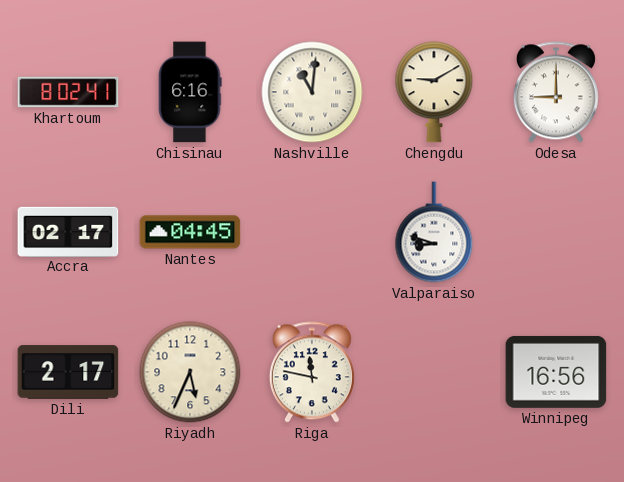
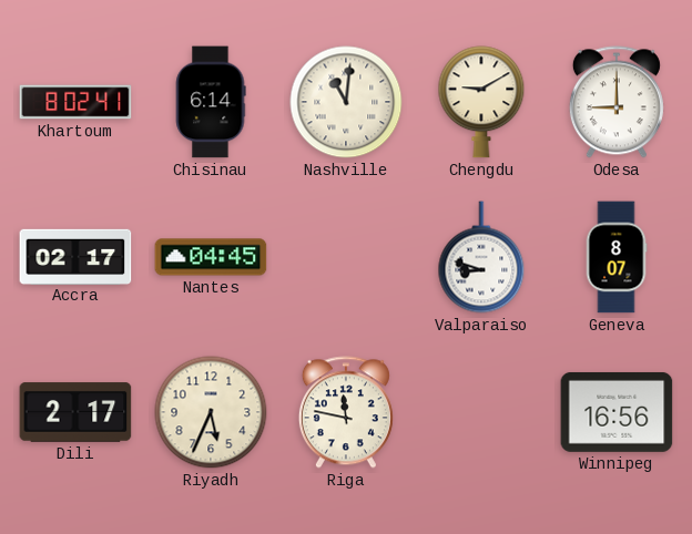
Chisinau: 6:16 -> 6:14
Geneva: none -> 8:07
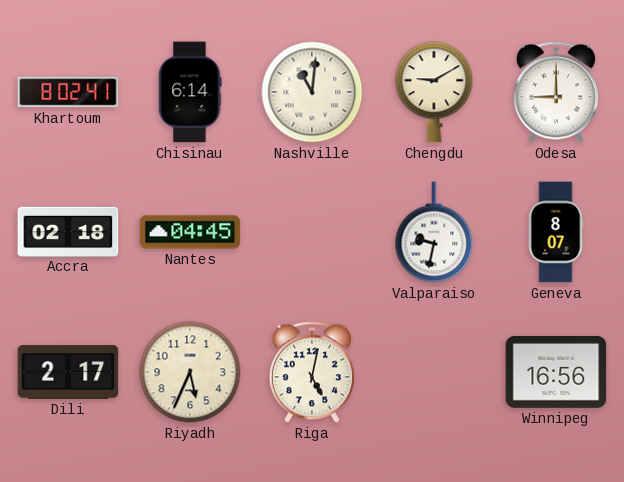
Accra: 02:17 -> 02:18
Valparaiso: 8:48 -> 9:32
Riga: 11:47 -> 5:02
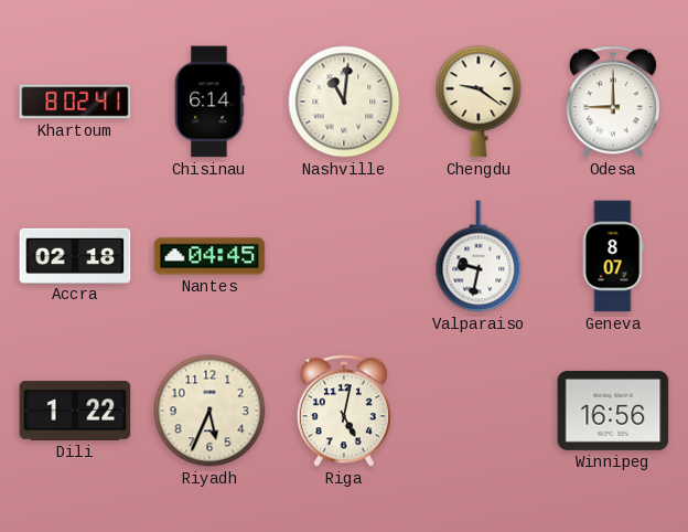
Chengdu: 9:10 -> 9:21
Dili: 2:17 -> 1:22
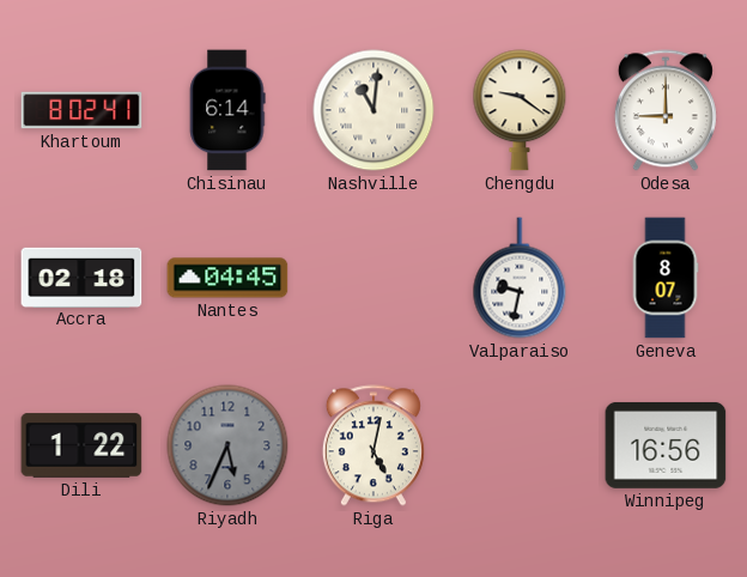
Riyadh dial: cream -> grey
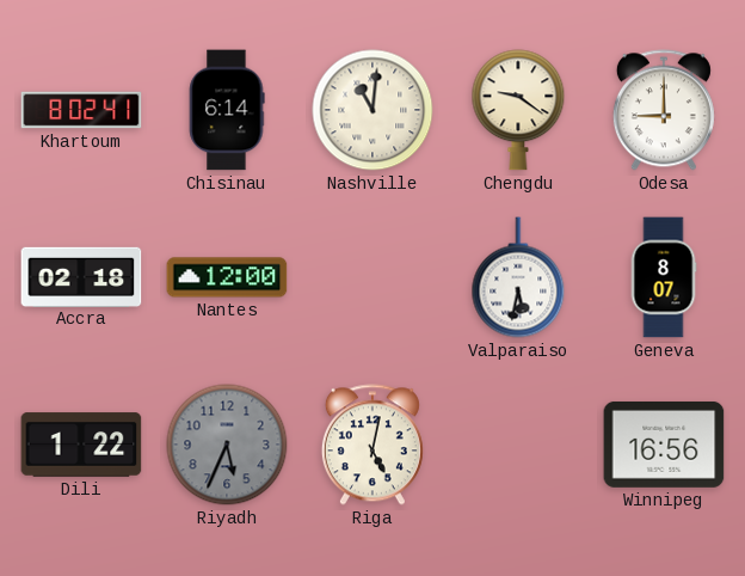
Nantes: 04:45 -> 12:00
Valparaiso: 9:32 -> 5:32
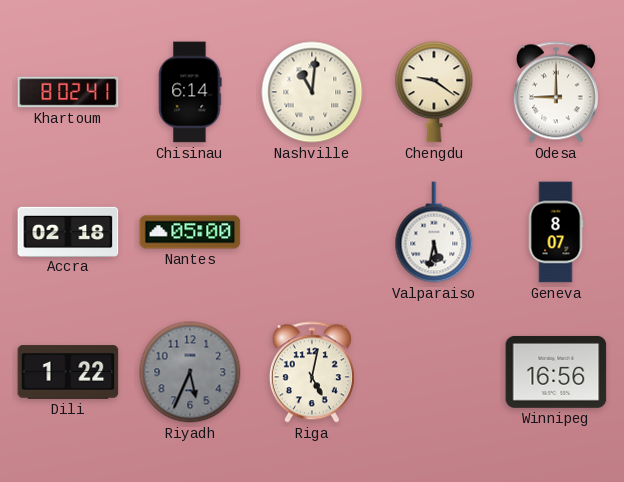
Nantes: 12:00 -> 05:00
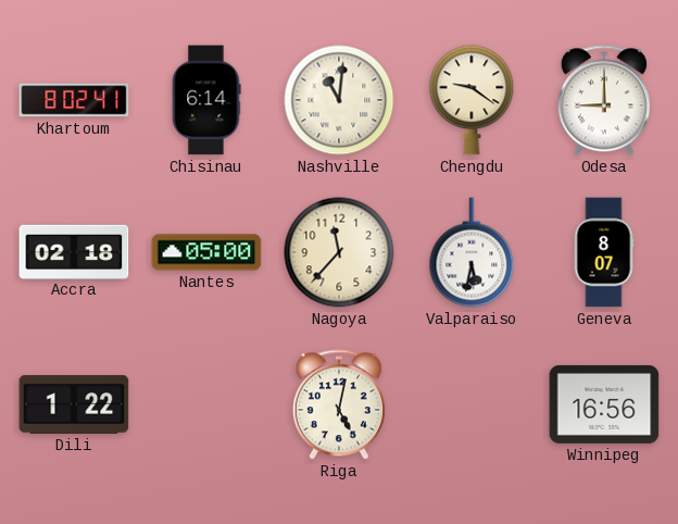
Nagoya: none -> 11:37
Riyadh: 5:34 -> none
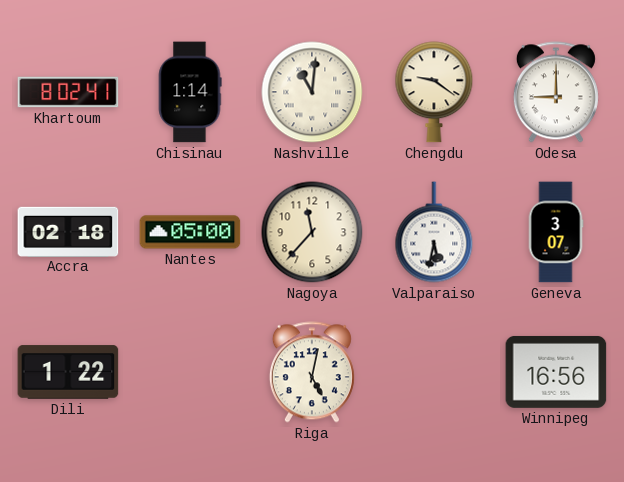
Chisinau: 6:14 -> 1:14
Geneva: 8:07 -> 3:07
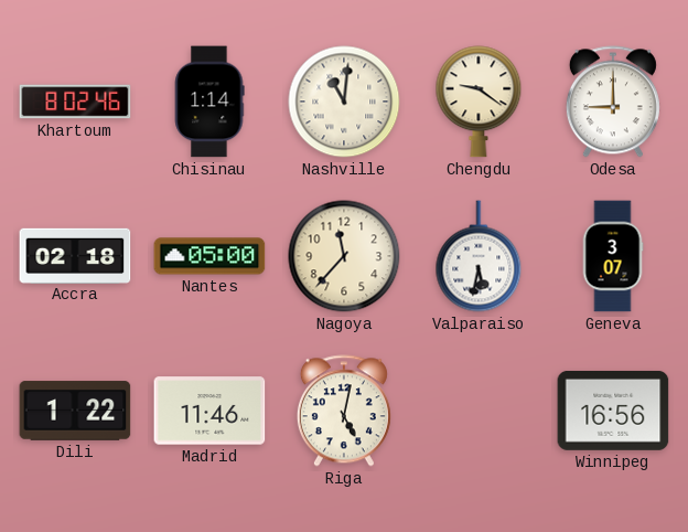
Khartoum: 8:02:41 -> 8:02:46
Madrid: none -> 11:46
